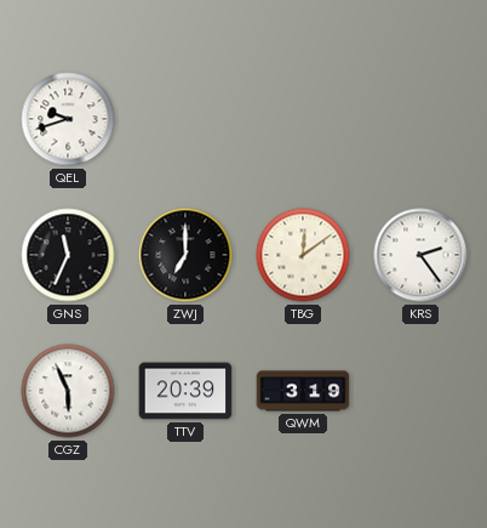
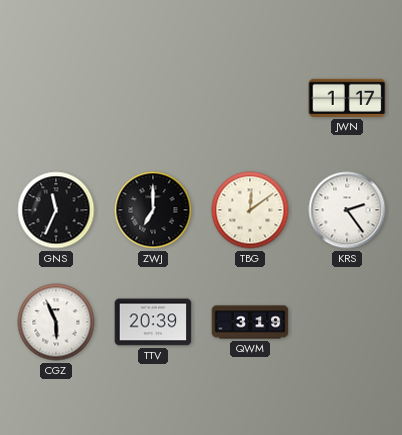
QEL: 9:42 -> none
JWN: none -> 1:17
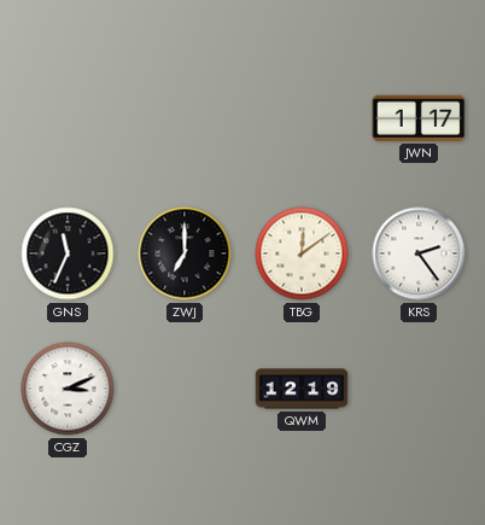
CGZ: 5:56 -> 3:11
TTV: 20:39 -> none
QWM: 3:19 -> 12:19
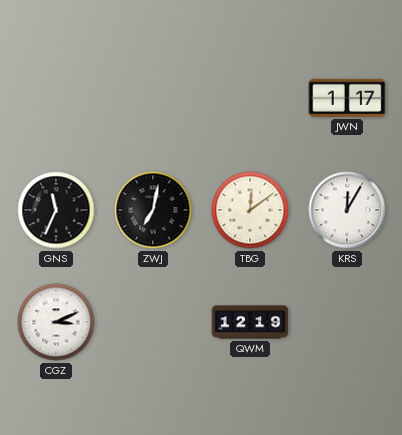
ZWJ: 7:00 -> 7:02
KRS: 2:24 -> 12:05
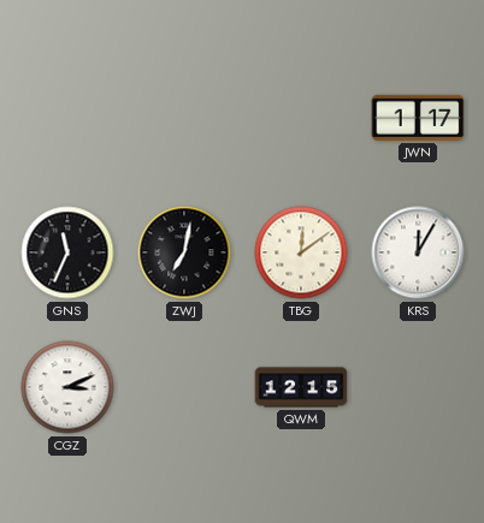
QWM: 12:19 -> 12:15
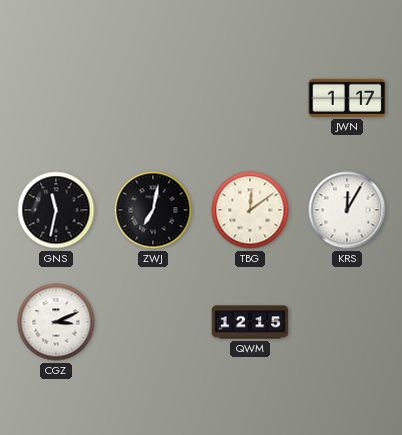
GNS: 11:34 -> 11:32
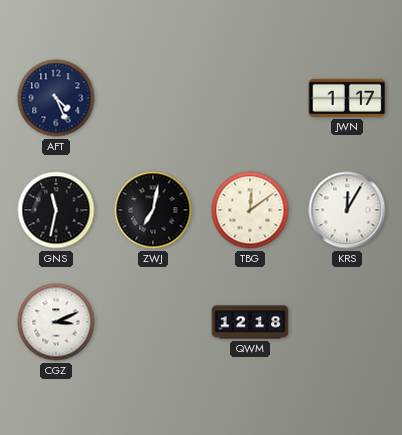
AFT: none -> 4:26
QWM: 12:15 -> 12:18
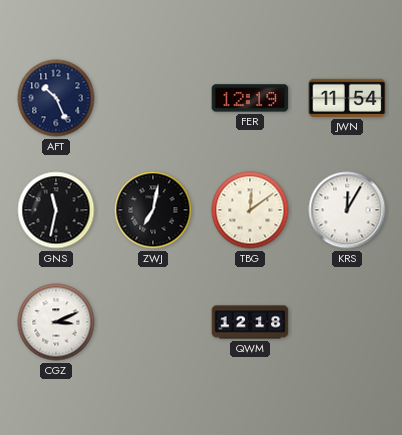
AFT: 4:26 -> 10:26
FER: none -> 12:19
JWN: 1:17 -> 11:54
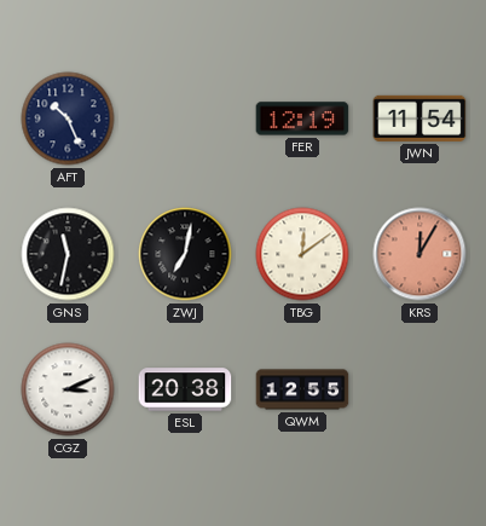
KRS dial: white -> salmon
ESL: none -> 20:38
QWM: 12:18 -> 12:55
